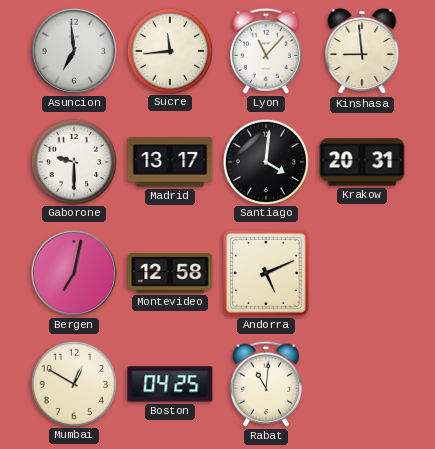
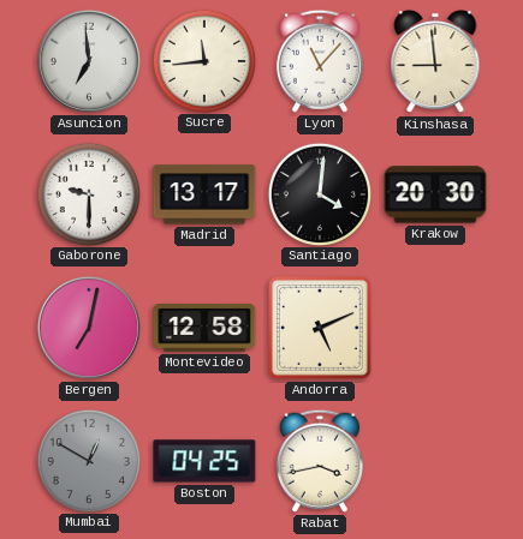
Krakow: 20:31 -> 20:30
Mumbai dial: cream -> grey
Rabat: 11:01 -> 3:43
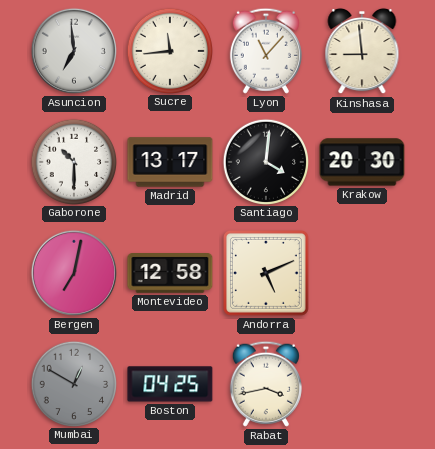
Gaborone: 9:30 -> 10:30
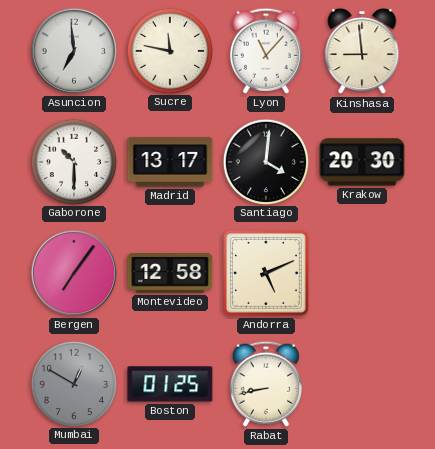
Sucre: 11:44 -> 11:47
Bergen: 7:02 -> 7:06
Boston: 04:25 -> 01:25
Rabat: 3:43 -> 8:43
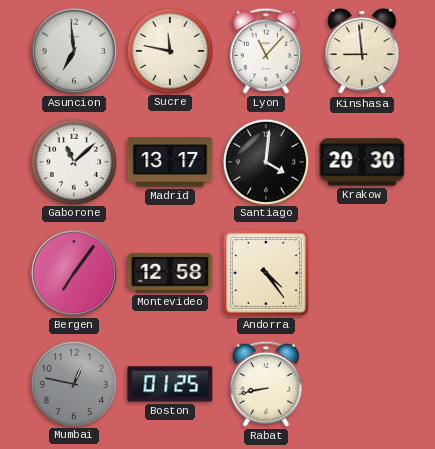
Gaborone: 10:30 -> 11:08
Andorra: 5:11 -> 4:24
Mumbai: 12:50 -> 12:47
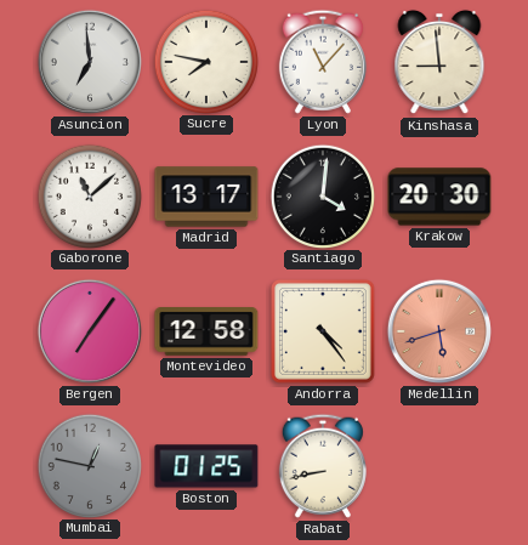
Sucre: 11:47 -> 7:47
Medellin: none -> 5:42
